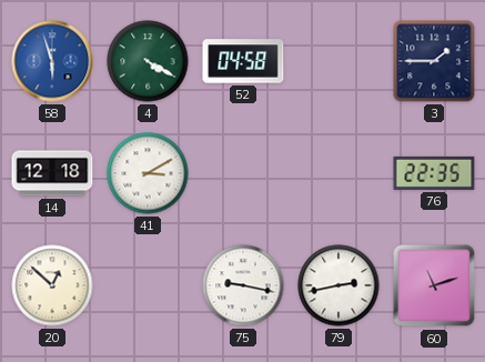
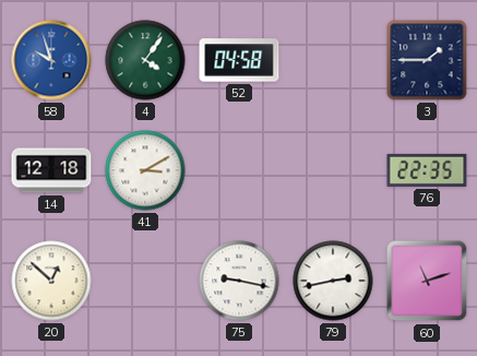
58: 5:57 -> 9:57
4: 4:20 -> 4:06
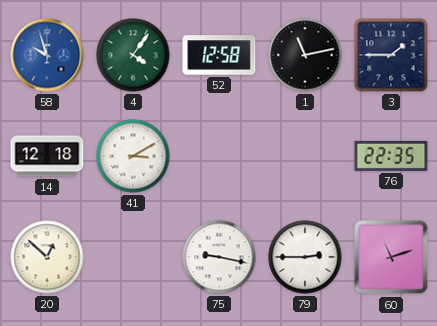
52: 04:58 -> 12:58
1: none -> 11:13
79: 2:43 -> 2:45
